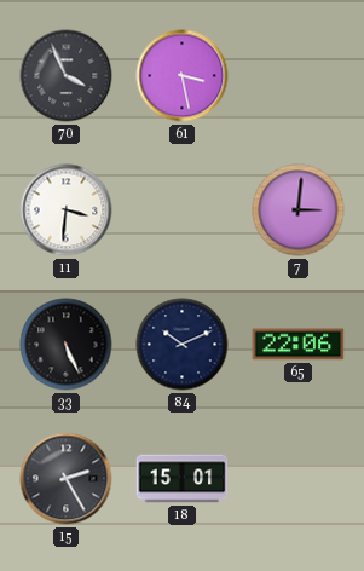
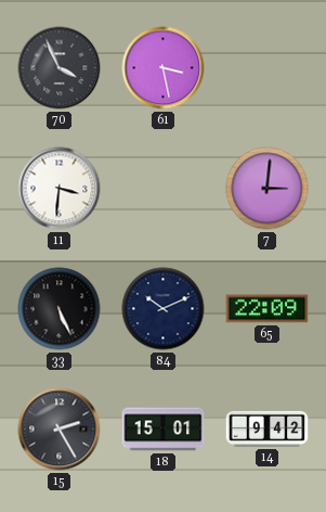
65: 22:06 -> 22:09
14: none -> 9:42
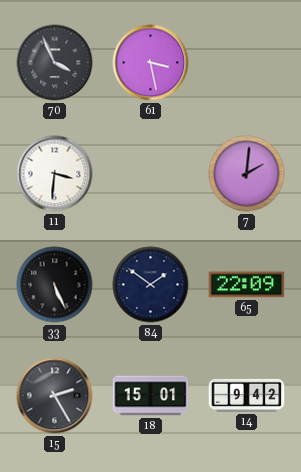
7: 3:01 -> 2:01
84: 10:11 -> 1:51
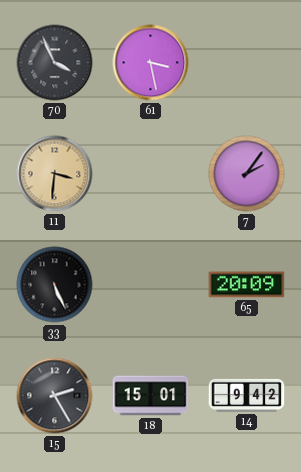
11 dial: white -> champagne
7: 2:01 -> 2:06
84: 1:51 -> none
65: 22:09 -> 20:09
